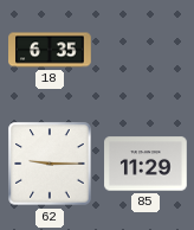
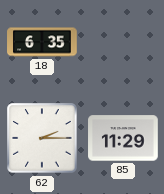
62: 9:15 -> 2:15
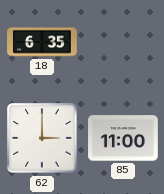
62: 2:15 -> 3:00
85: 11:29 -> 11:00
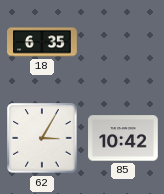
62: 3:00 -> 3:05
85: 11:00 -> 10:42
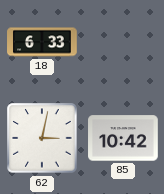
18: 6:35 -> 6:33
62: 3:05 -> 3:02
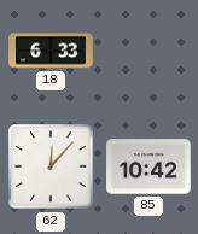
62: 3:02 -> 12:07
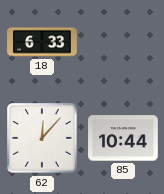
85: 10:42 -> 10:44
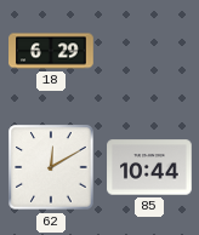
18: 6:33 -> 6:29
62: 12:07 -> 12:10
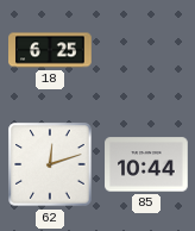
18: 6:29 -> 6:25
62: 12:10 -> 12:12
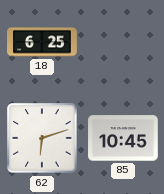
62: 12:12 -> 6:12
85: 10:44 -> 10:45
